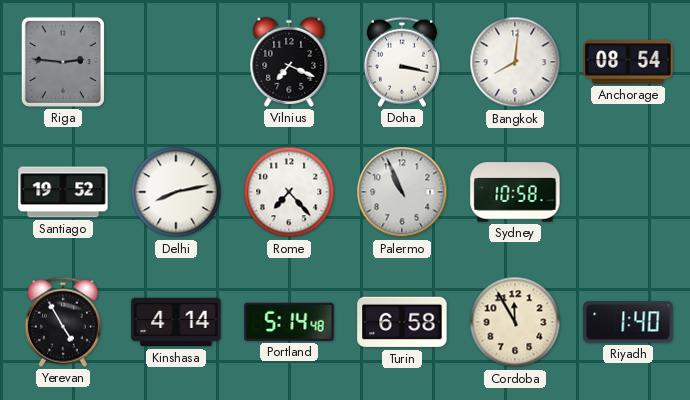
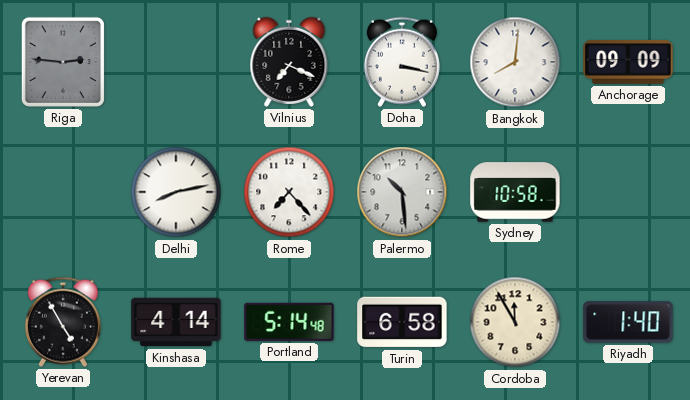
Anchorage: 08:54 -> 09:09
Santiago: 19:52 -> none
Palermo: 10:56 -> 10:29
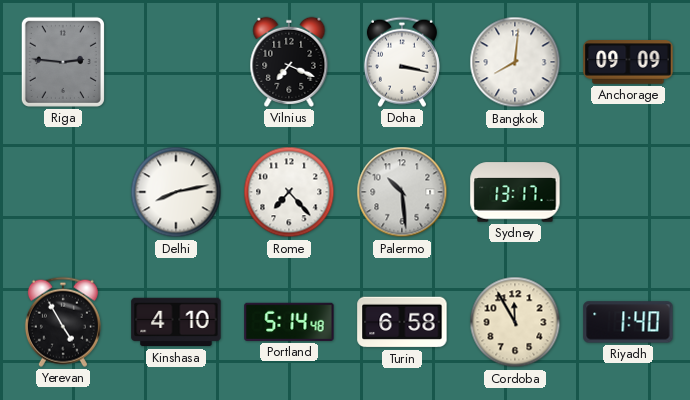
Sydney: 10:58 -> 13:17
Kinshasa: 4:14 -> 4:10
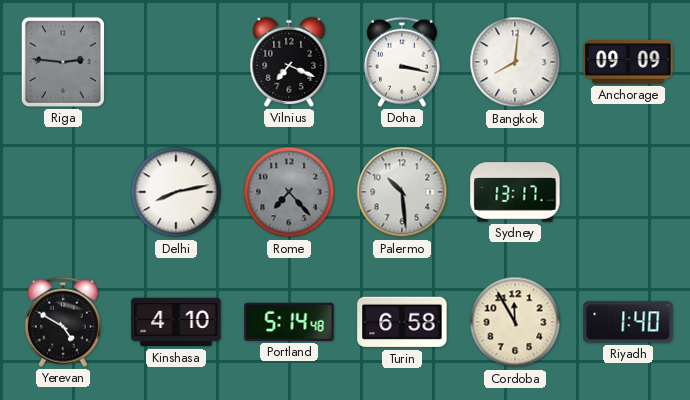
Rome dial: white -> grey
Yerevan: 4:55 -> 4:50
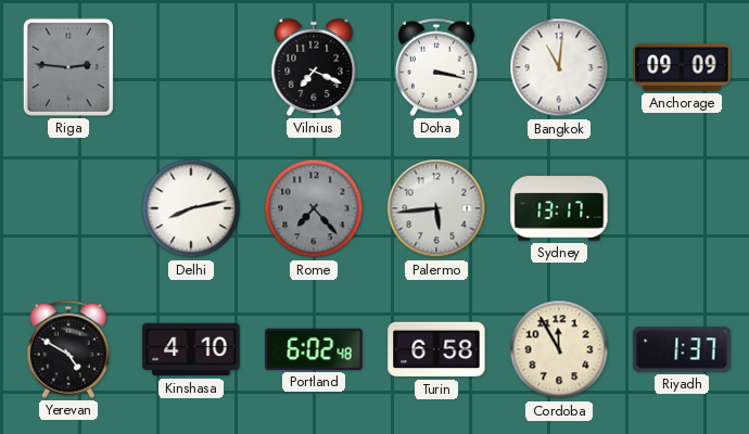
Bangkok: 8:01 -> 11:01
Palermo: 10:29 -> 5:44
Portland: 5:14 -> 6:02
Riyadh: 1:40 -> 1:37
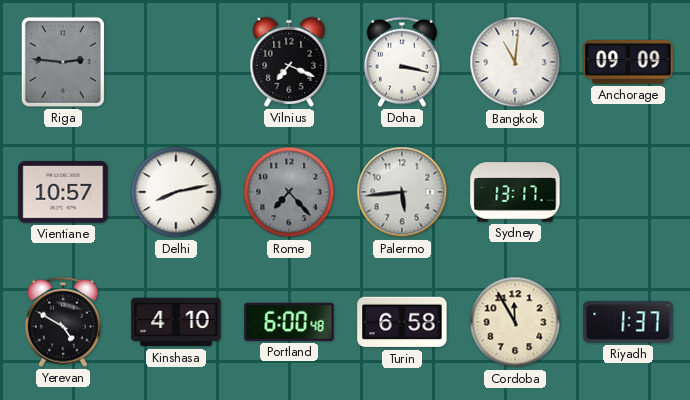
Vientiane: none -> 10:57
Portland: 6:02 -> 6:00
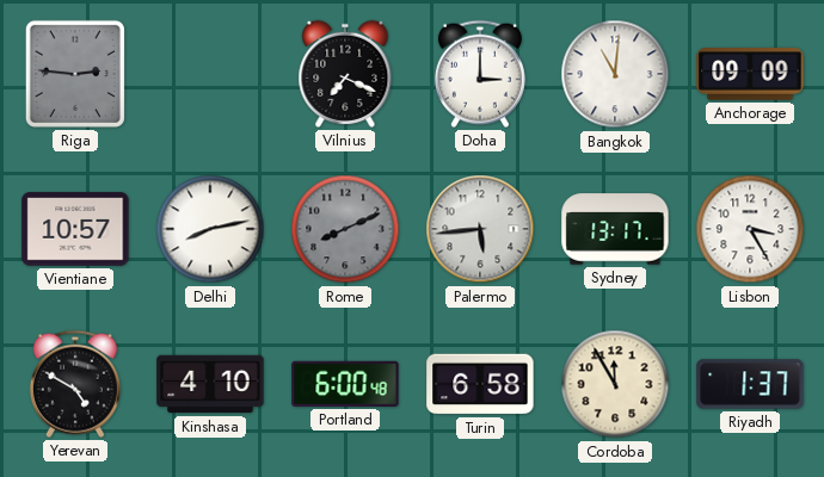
Doha: 3:17 -> 3:00
Rome: 7:23 -> 8:11
Lisbon: none -> 3:25
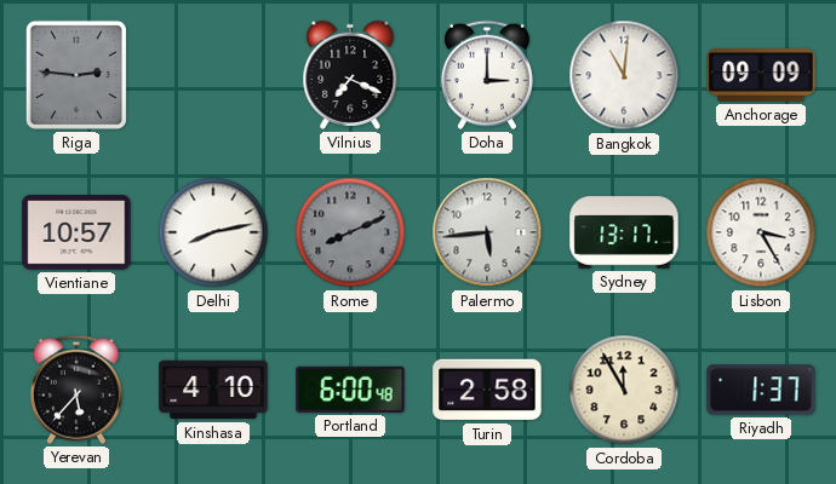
Yerevan: 4:50 -> 5:37
Turin: 6:58 -> 2:58
